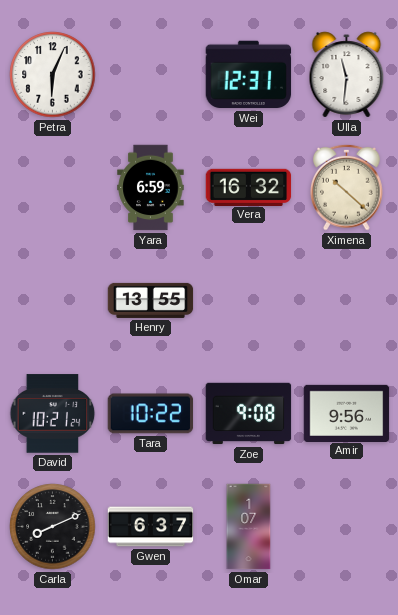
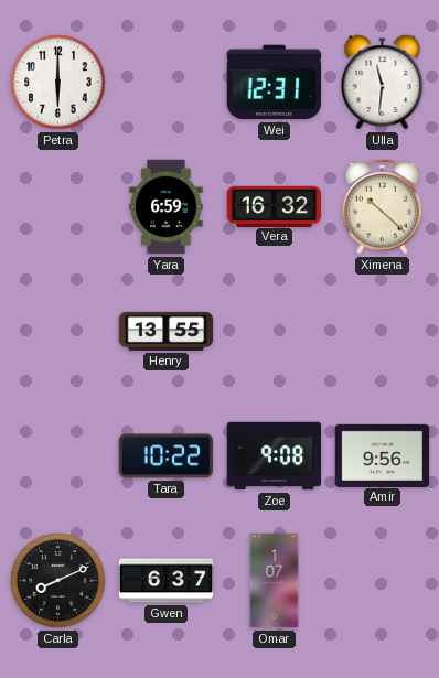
Petra: 6:04 -> 6:00
David: 10:21 -> none
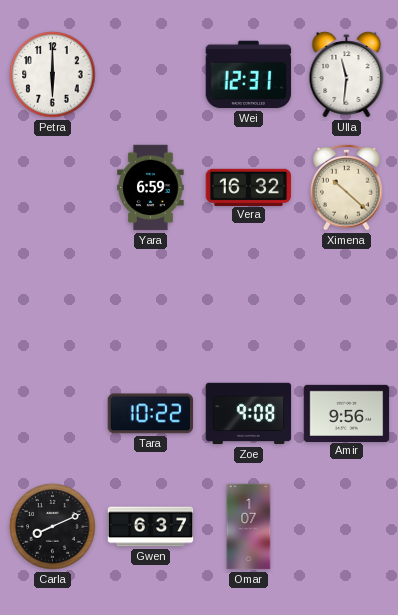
Henry: 13:55 -> none
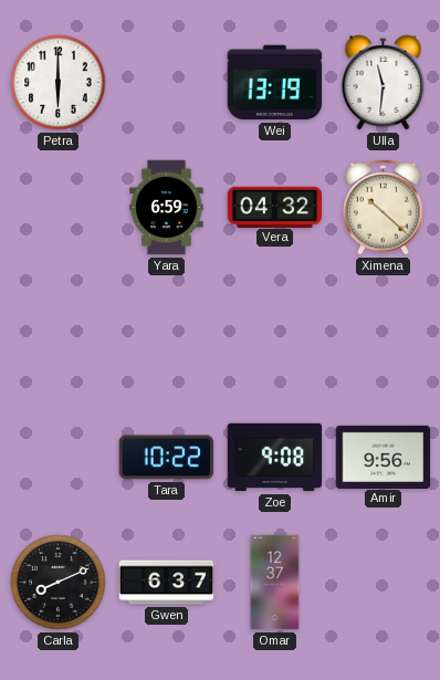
Wei: 12:31 -> 13:19
Vera: 16:32 -> 04:32
Omar: 1:07 -> 12:37
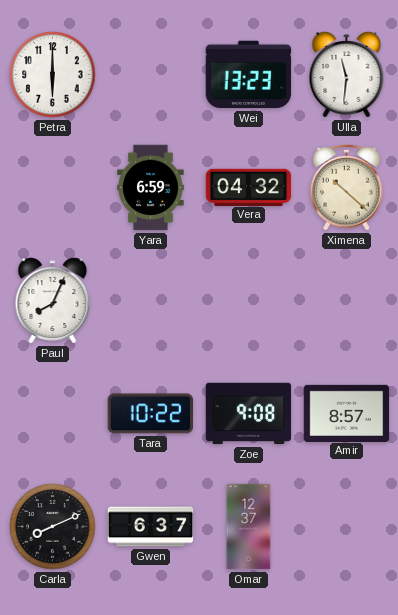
Wei: 13:19 -> 13:23
Paul: none -> 8:04
Amir: 9:56 -> 8:57
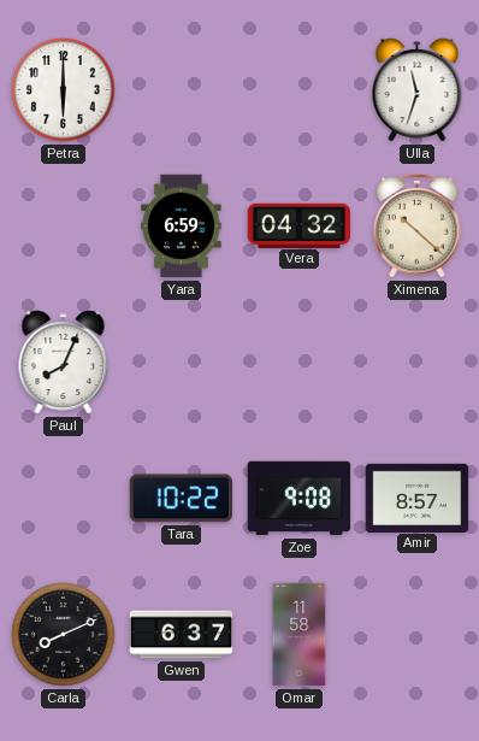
Wei: 13:23 -> none
Ulla: 11:31 -> 11:33
Omar: 12:37 -> 11:58
